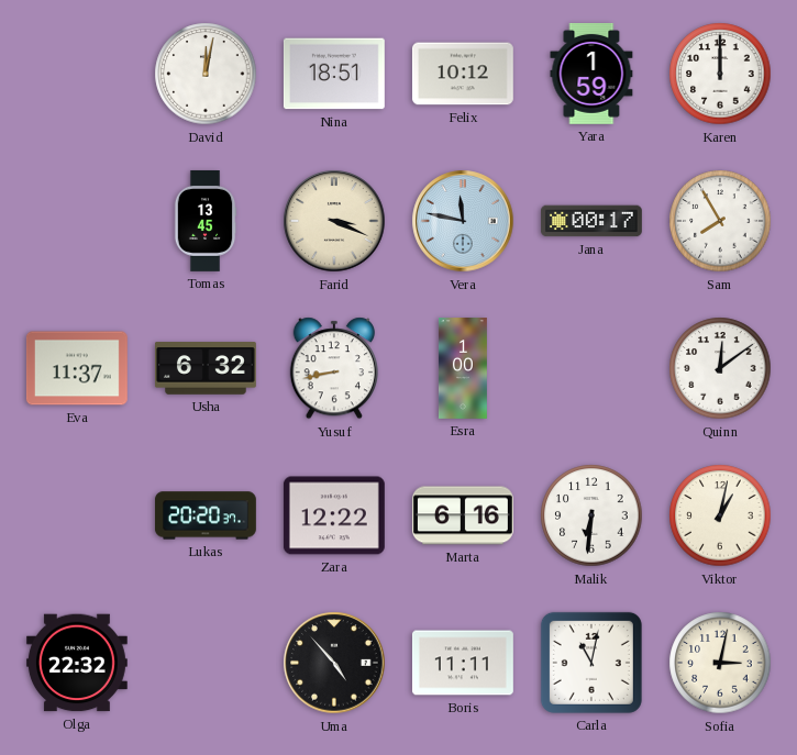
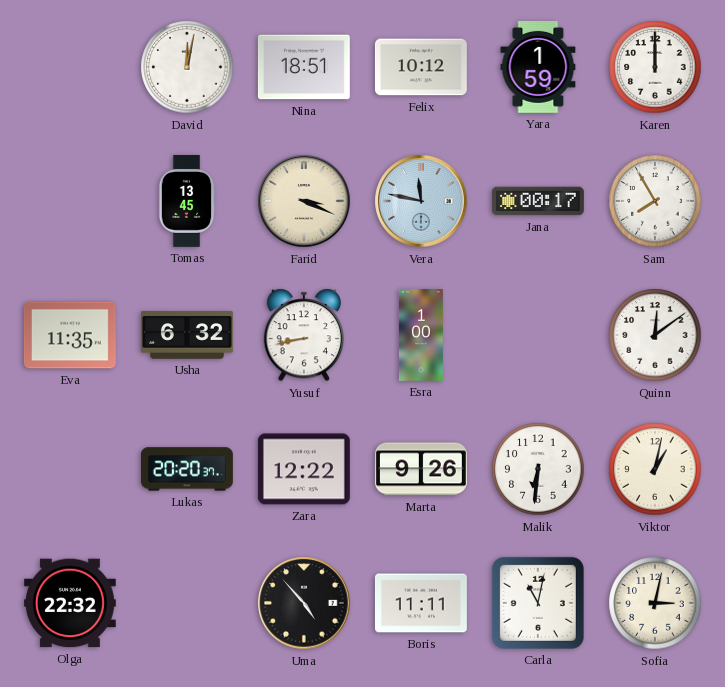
Eva: 11:37 -> 11:35
Marta: 6:16 -> 9:26
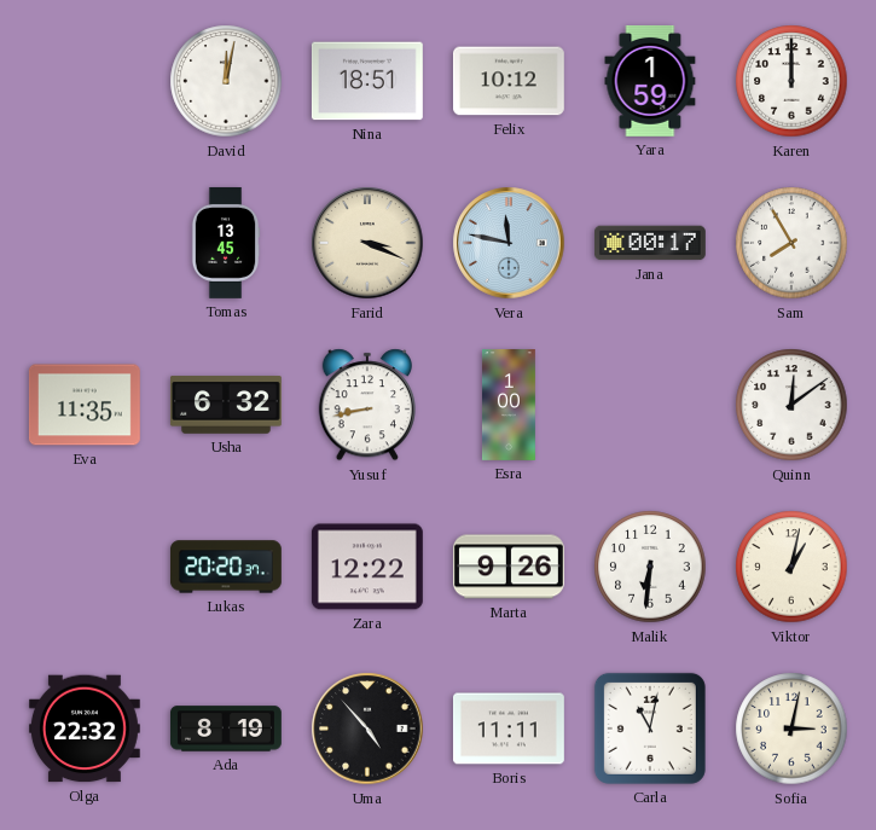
Ada: none -> 8:19
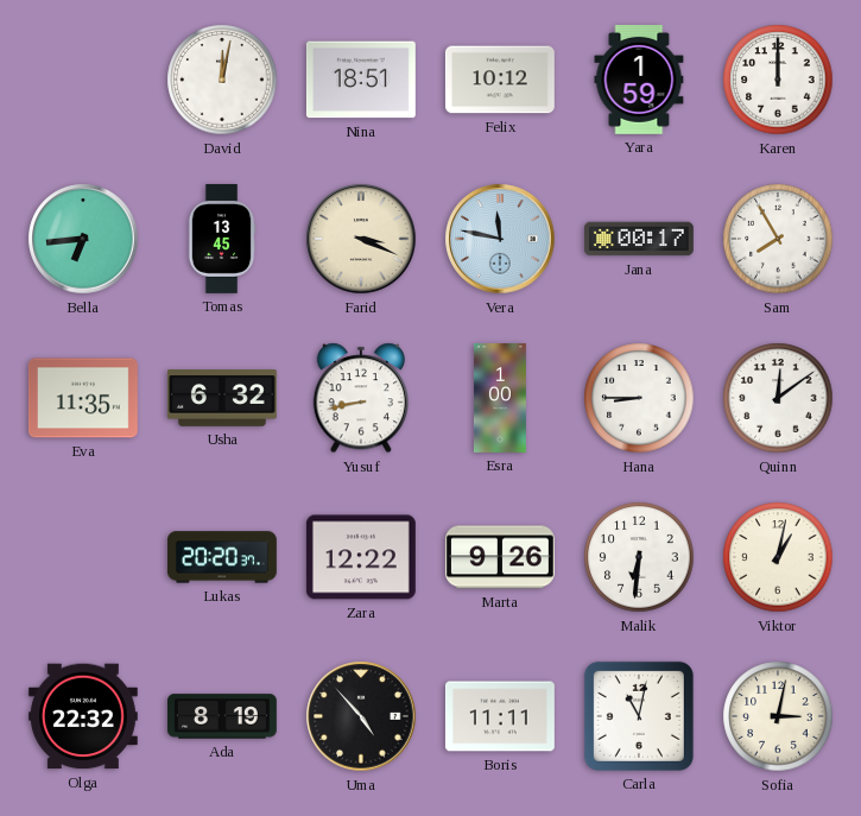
Bella: none -> 6:44
Hana: none -> 8:45
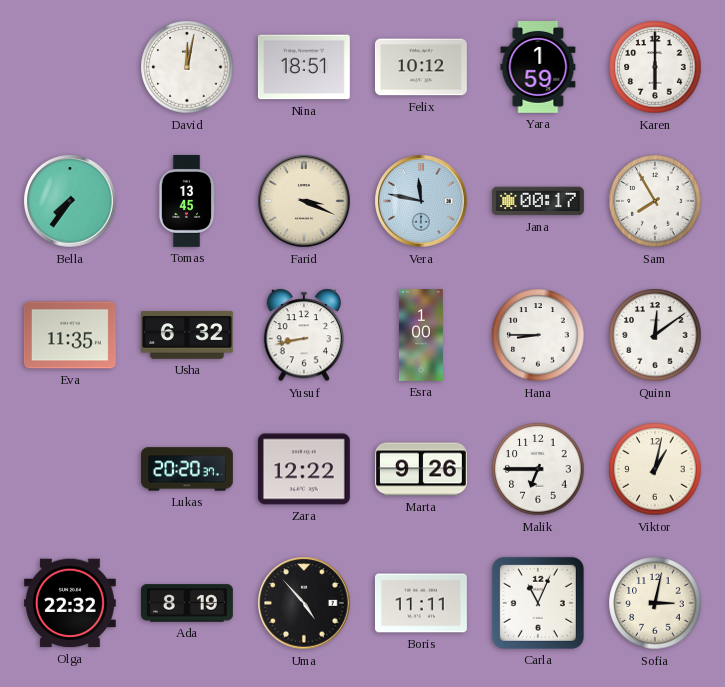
Karen: 12:00 -> 6:00
Bella: 6:44 -> 7:36
Malik: 6:31 -> 6:45
Carla: 11:02 -> 11:04
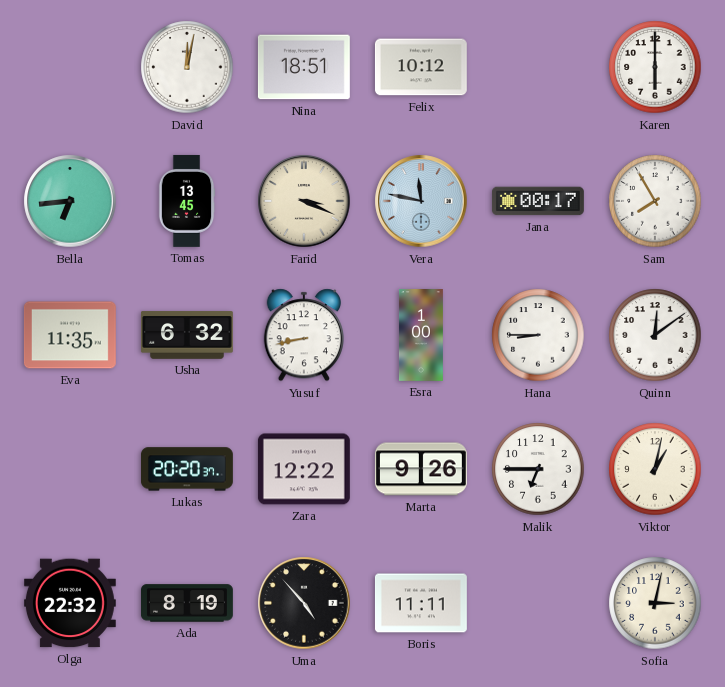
Yara: 1:59 -> none
Bella: 7:36 -> 6:44
Carla: 11:04 -> none
